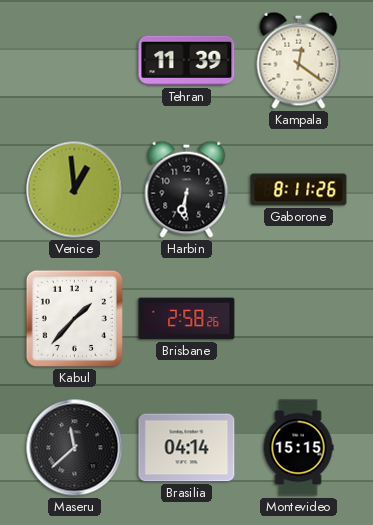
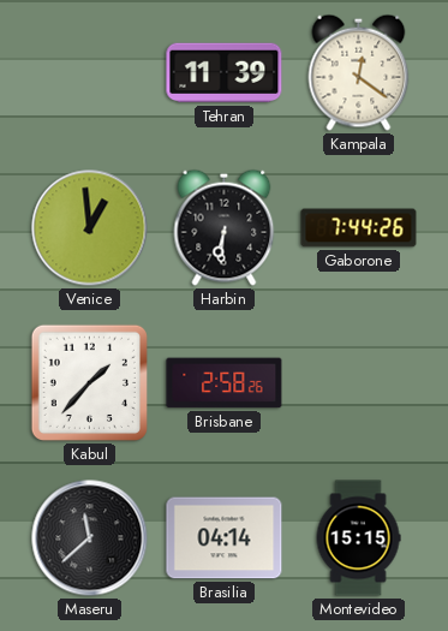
Gaborone: 8:11 -> 7:44
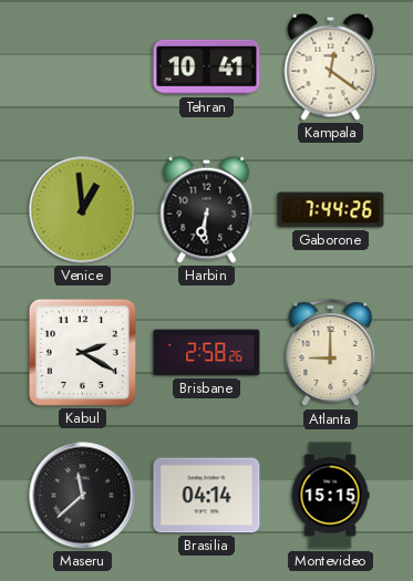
Tehran: 11:39 -> 10:41
Kabul: 1:37 -> 2:20
Atlanta: none -> 9:00
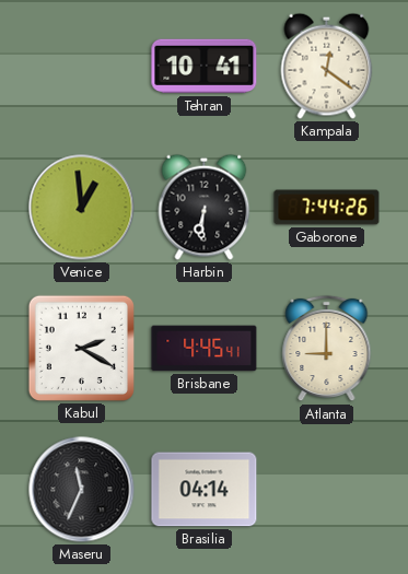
Brisbane: 2:58 -> 4:45
Maseru: 11:38 -> 11:34
Montevideo: 15:15 -> none
